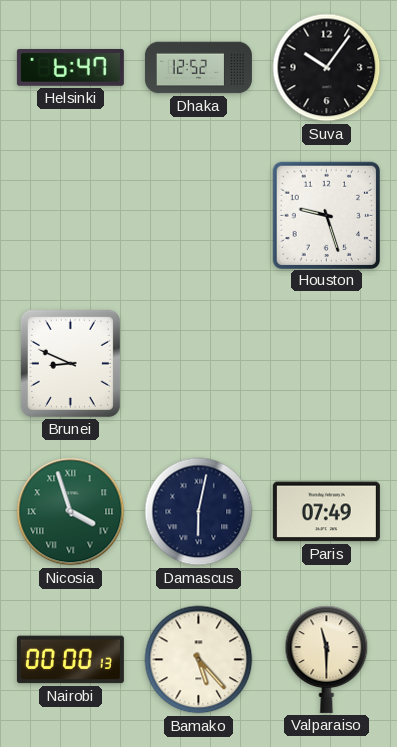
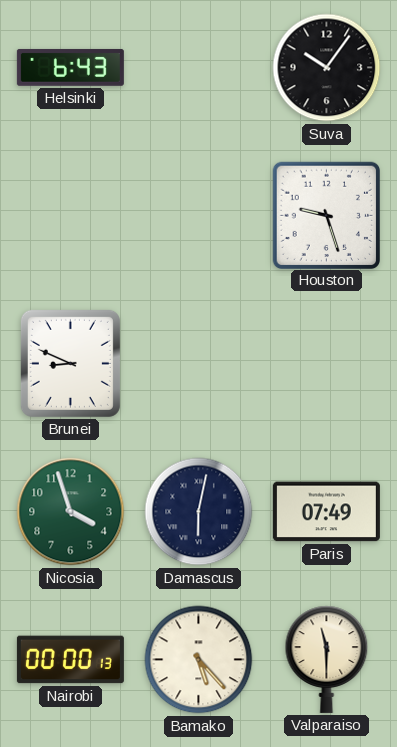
Helsinki: 6:47 -> 6:43
Dhaka: 12:52 -> none
Nicosia numerals: Roman -> Arabic
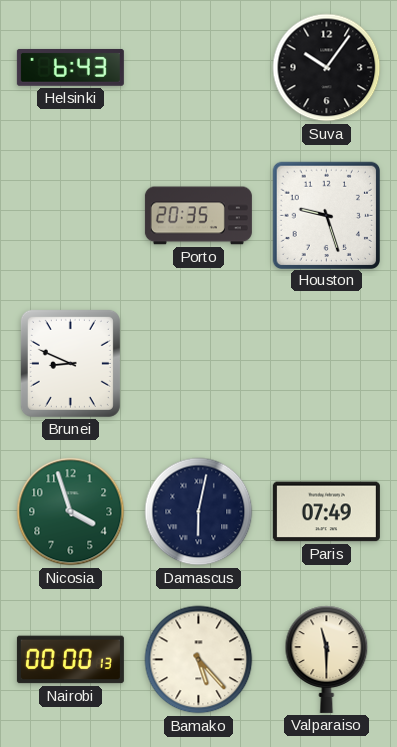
Porto: none -> 20:35
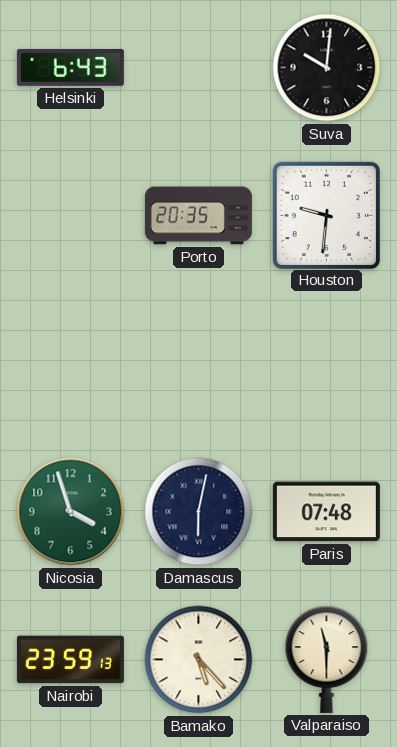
Suva: 10:06 -> 10:01
Houston: 9:27 -> 9:31
Brunei: 8:49 -> none
Paris: 07:49 -> 07:48
Nairobi: 00:00 -> 23:59
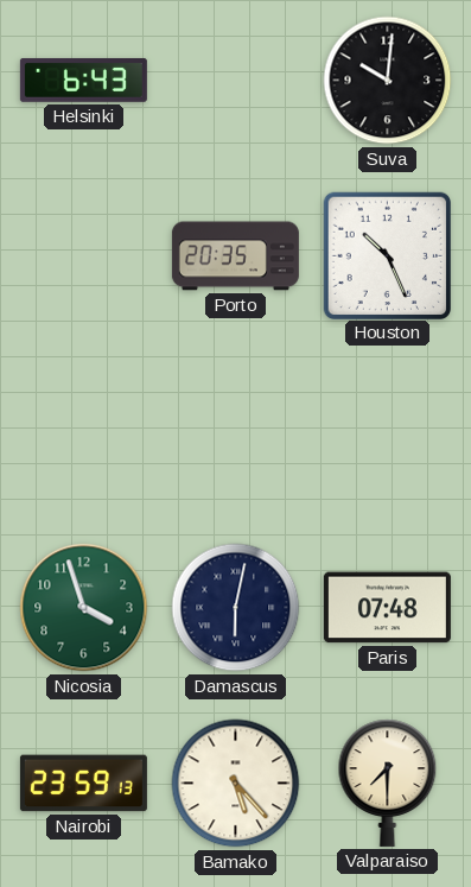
Houston: 9:31 -> 10:26
Valparaiso: 11:30 -> 7:30
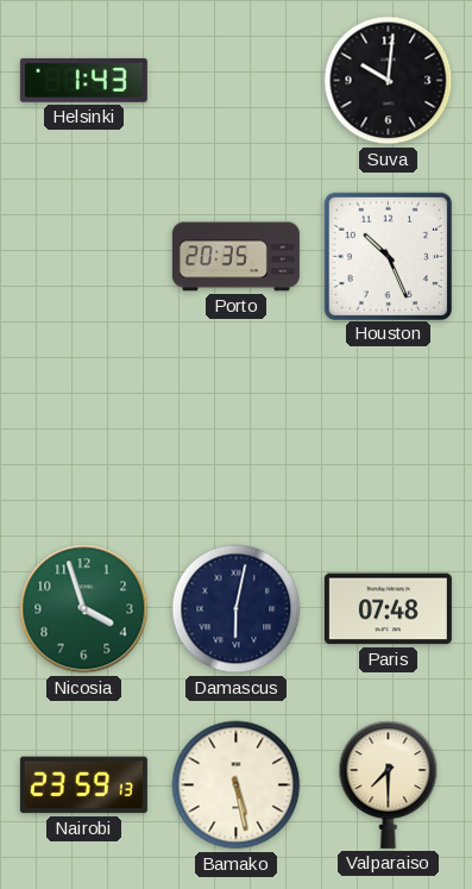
Helsinki: 6:43 -> 1:43
Bamako: 5:23 -> 5:28
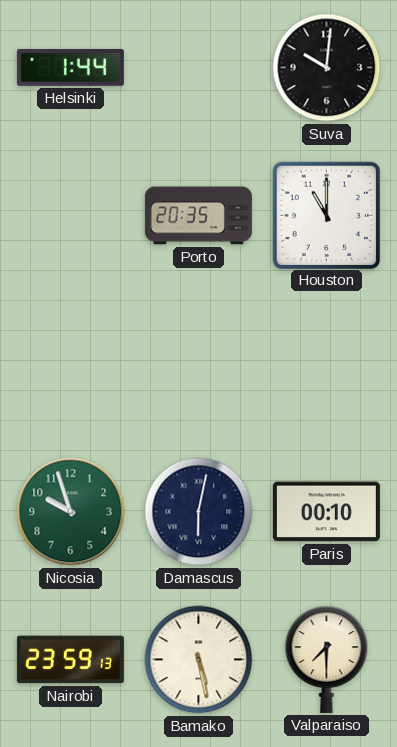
Helsinki: 1:43 -> 1:44
Houston: 10:26 -> 11:00
Nicosia: 3:57 -> 9:57
Paris: 07:48 -> 00:10
